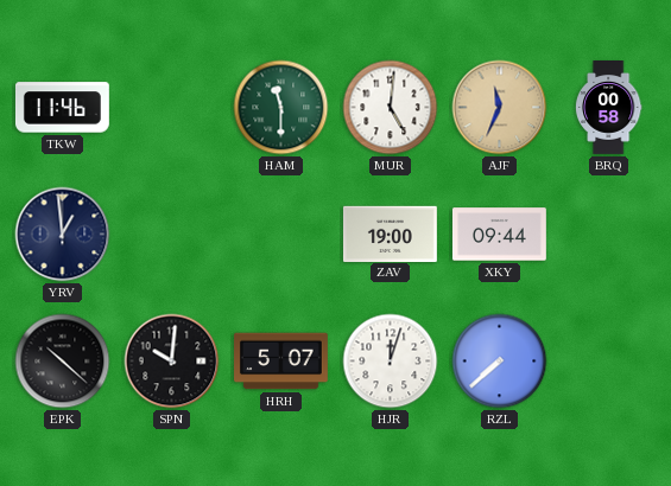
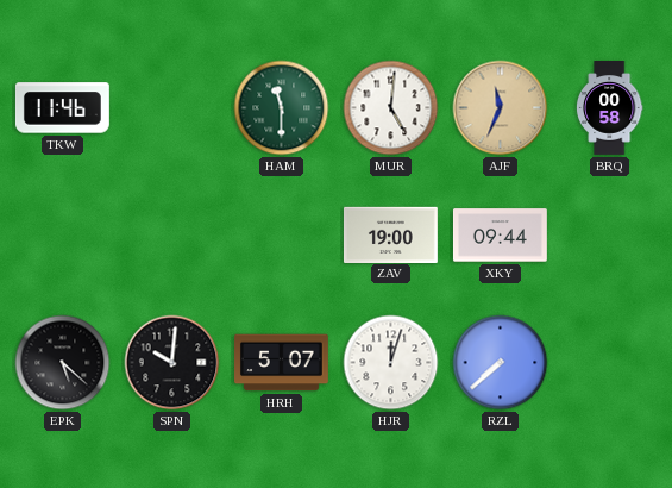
YRV: 12:59 -> none
EPK: 10:22 -> 5:22
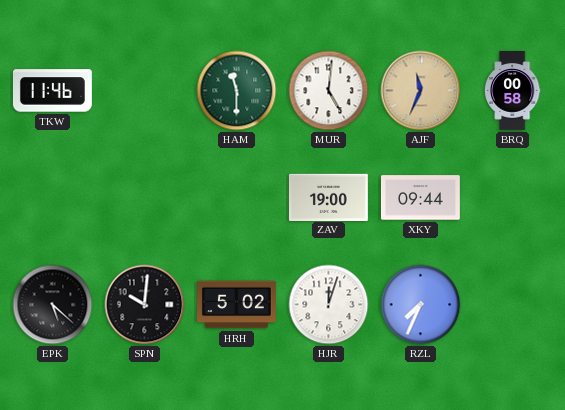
HRH: 5:07 -> 5:02
RZL: 7:38 -> 7:34
